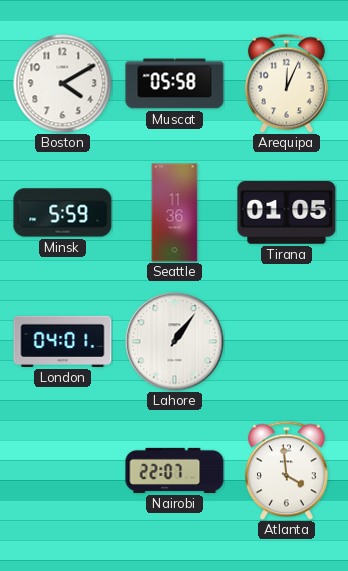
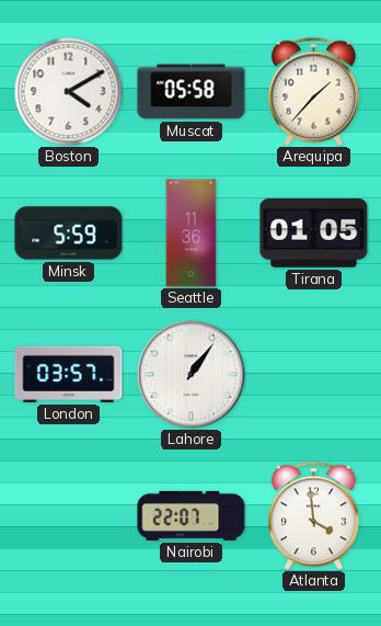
Arequipa: 12:04 -> 1:37
London: 04:01 -> 03:57
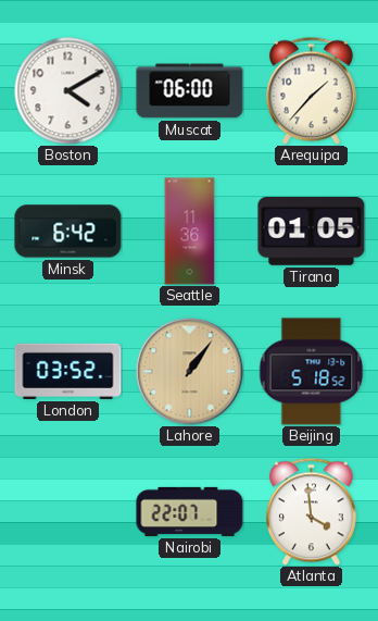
Muscat: 05:58 -> 06:00
Minsk: 5:59 -> 6:42
London: 03:57 -> 03:52
Lahore dial: white -> champagne
Beijing: none -> 5:18
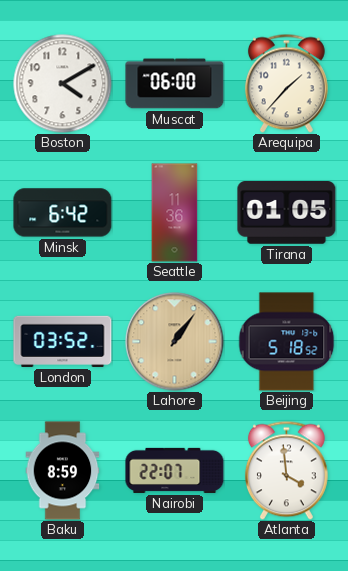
Baku: none -> 8:59
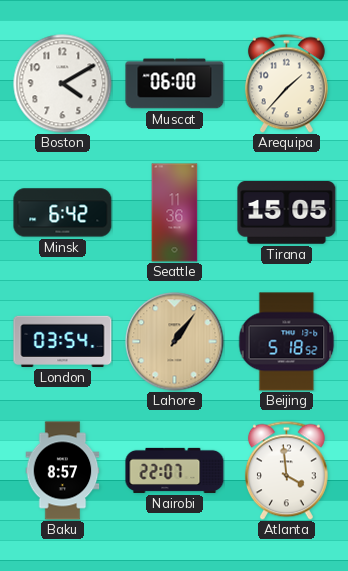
Tirana: 01:05 -> 15:05
London: 03:52 -> 03:54
Baku: 8:59 -> 8:57
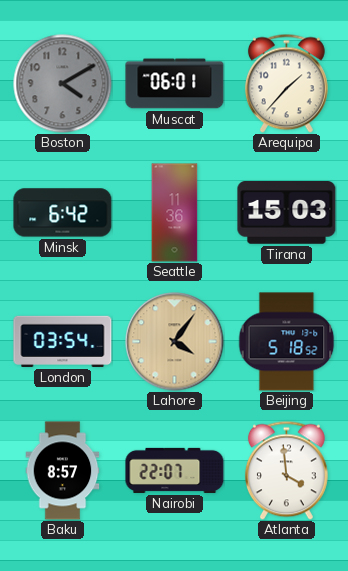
Boston dial: white -> grey
Muscat: 06:00 -> 06:01
Tirana: 15:05 -> 15:03
Lahore: 1:06 -> 4:06
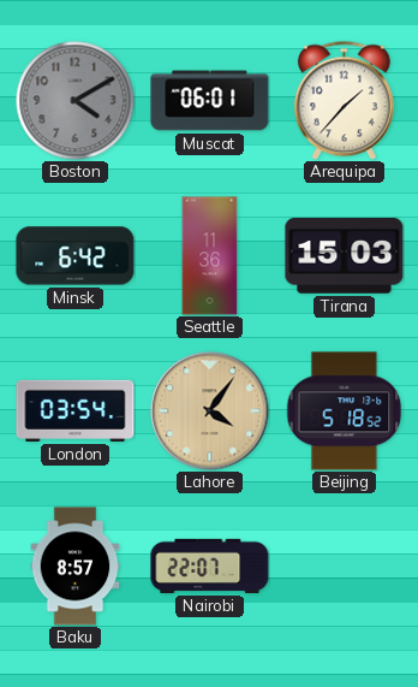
Atlanta: 3:59 -> none
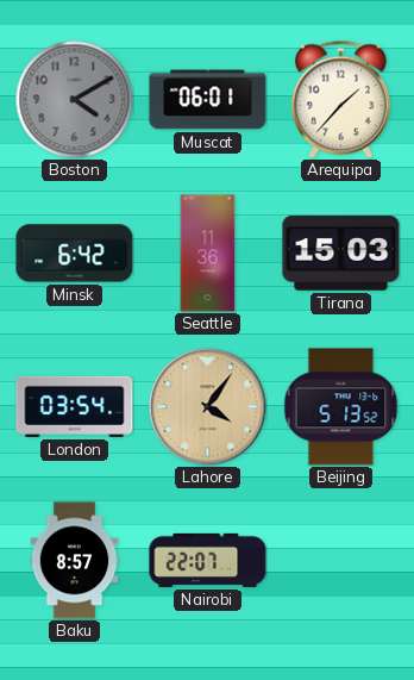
Beijing: 5:18 -> 5:13
